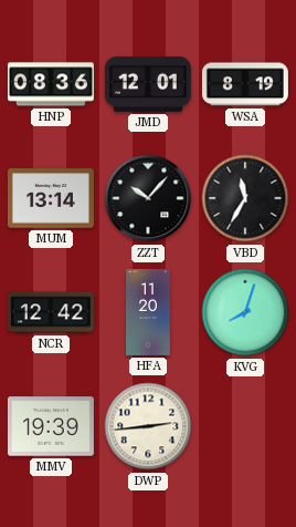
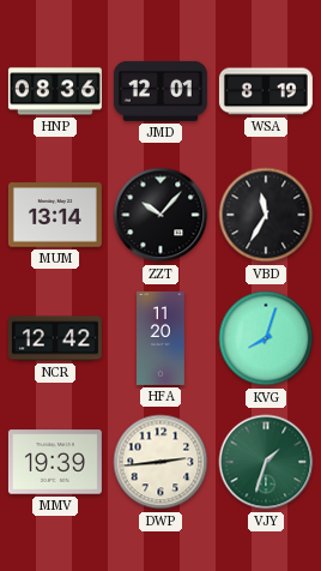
VJY: none -> 1:33
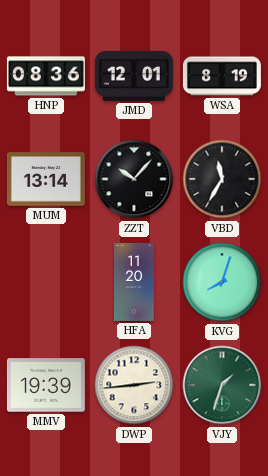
NCR: 12:42 -> none
